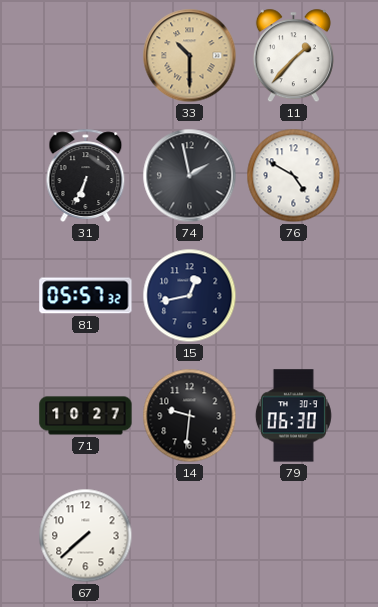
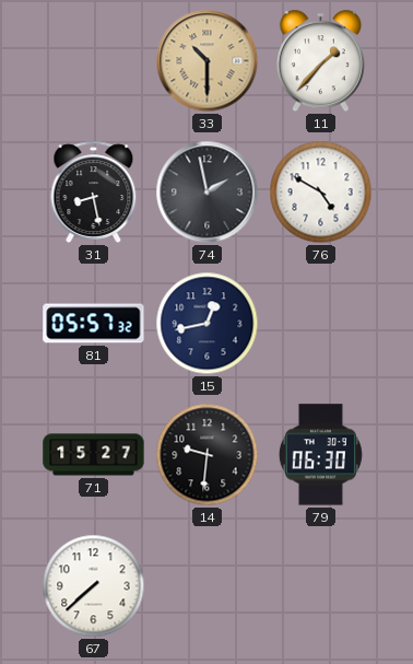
31: 6:34 -> 8:28
71: 10:27 -> 15:27
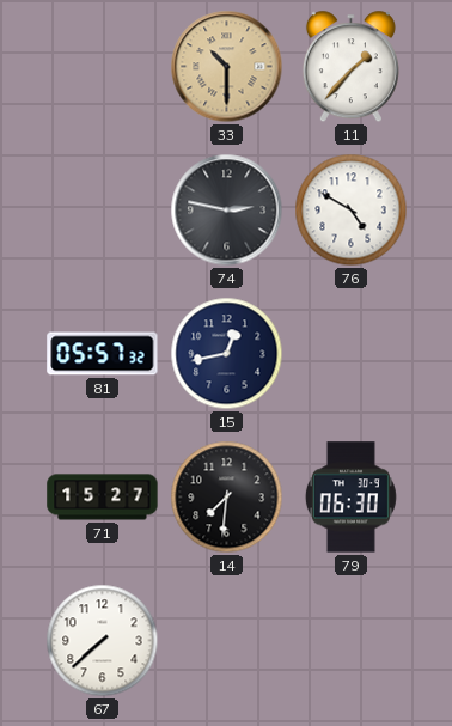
31: 8:28 -> none
74: 1:58 -> 2:47
14: 9:31 -> 7:31
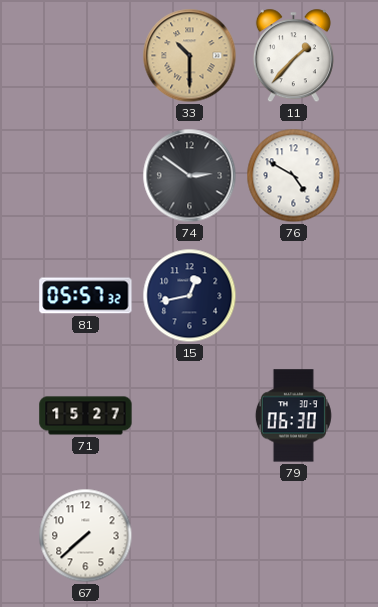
74: 2:47 -> 2:51
14: 7:31 -> none
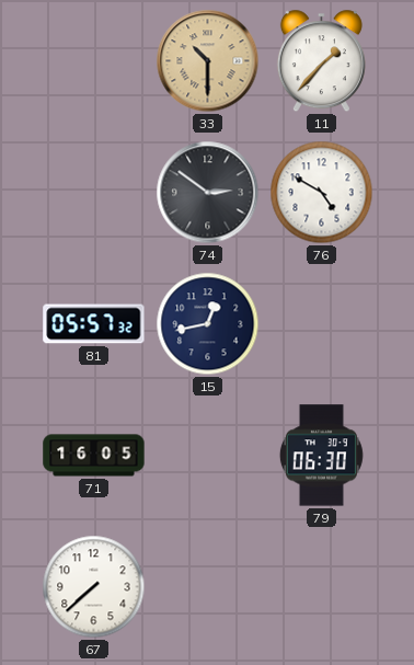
71: 15:27 -> 16:05
